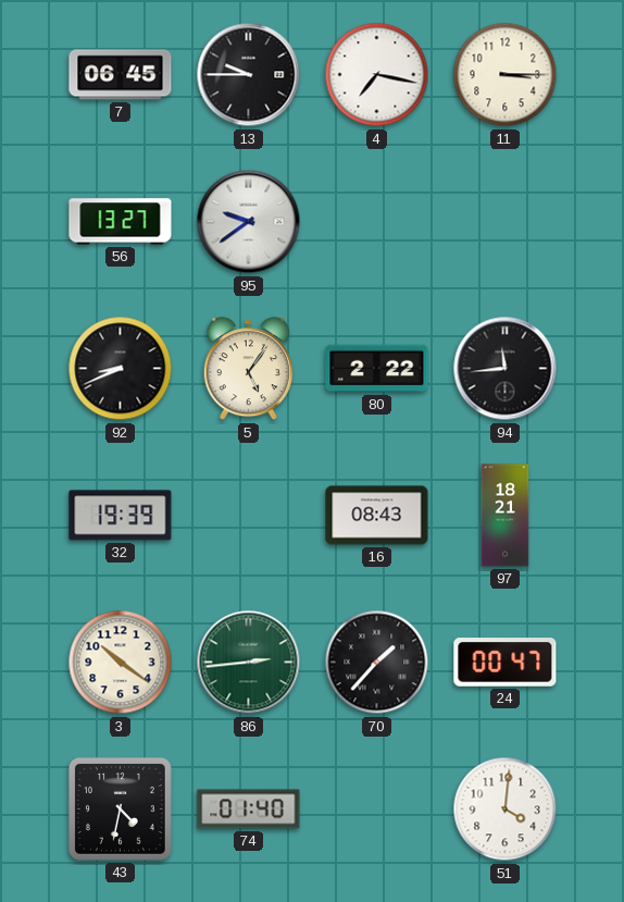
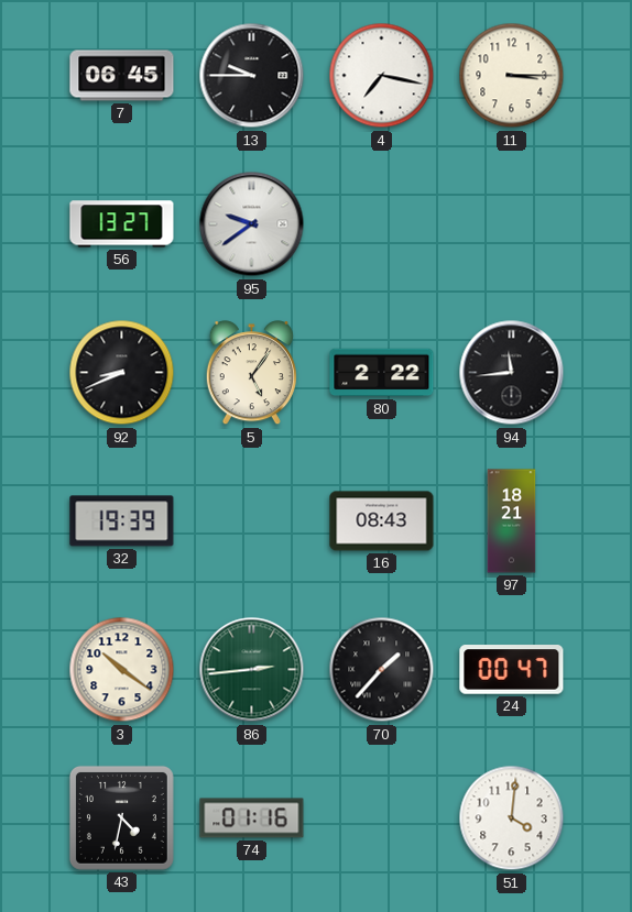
74: 01:40 -> 01:16
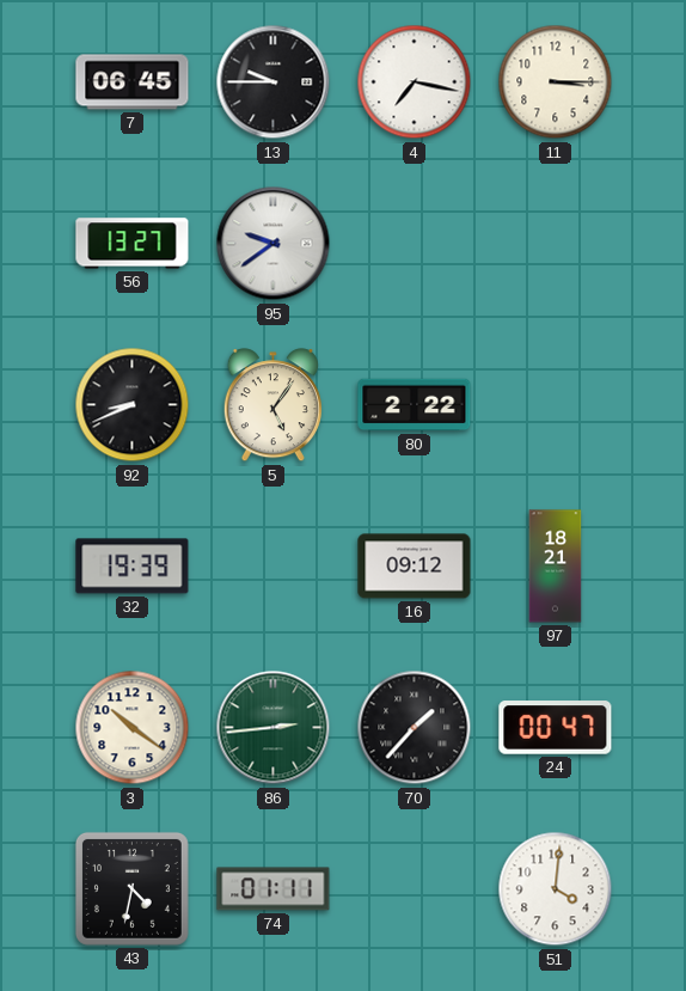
94: 11:44 -> none
16: 08:43 -> 09:12
74: 01:16 -> 01:11
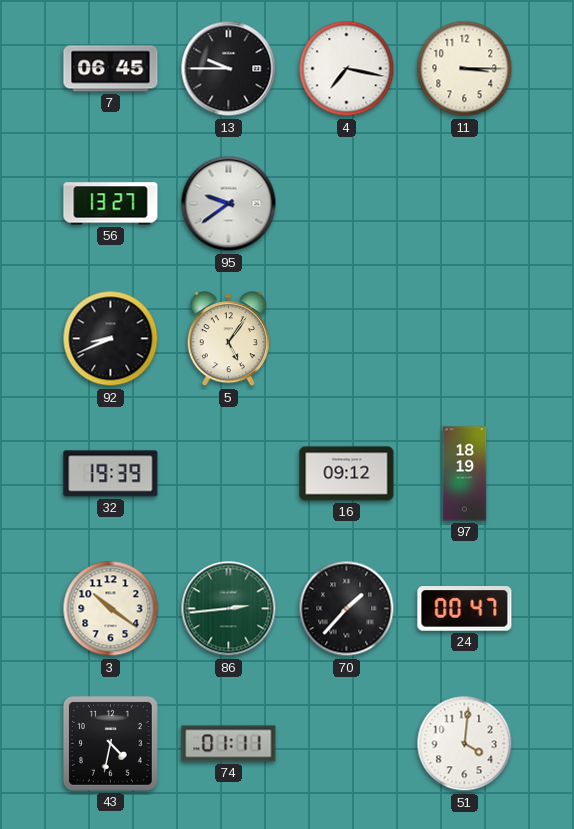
80: 2:22 -> none
97: 18:21 -> 18:19
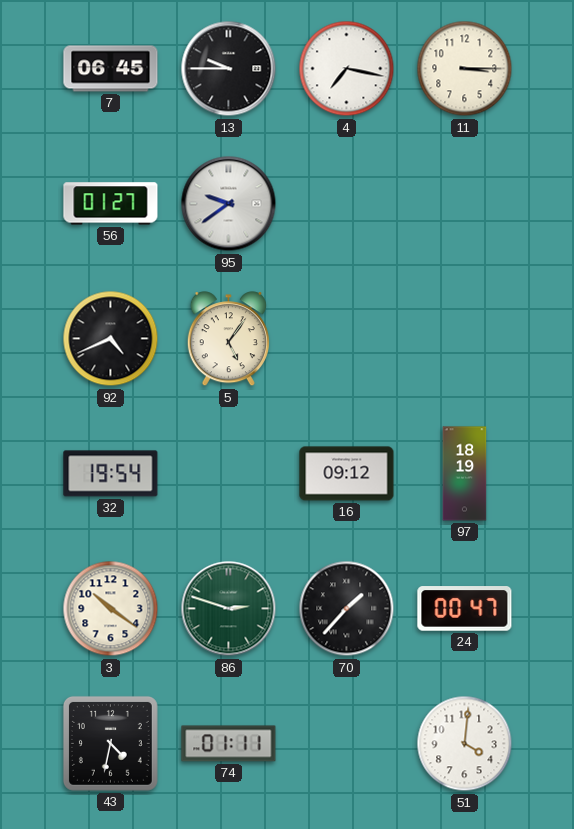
56: 13:27 -> 01:27
92: 8:41 -> 4:41
32: 19:39 -> 19:54
86: 2:44 -> 2:48
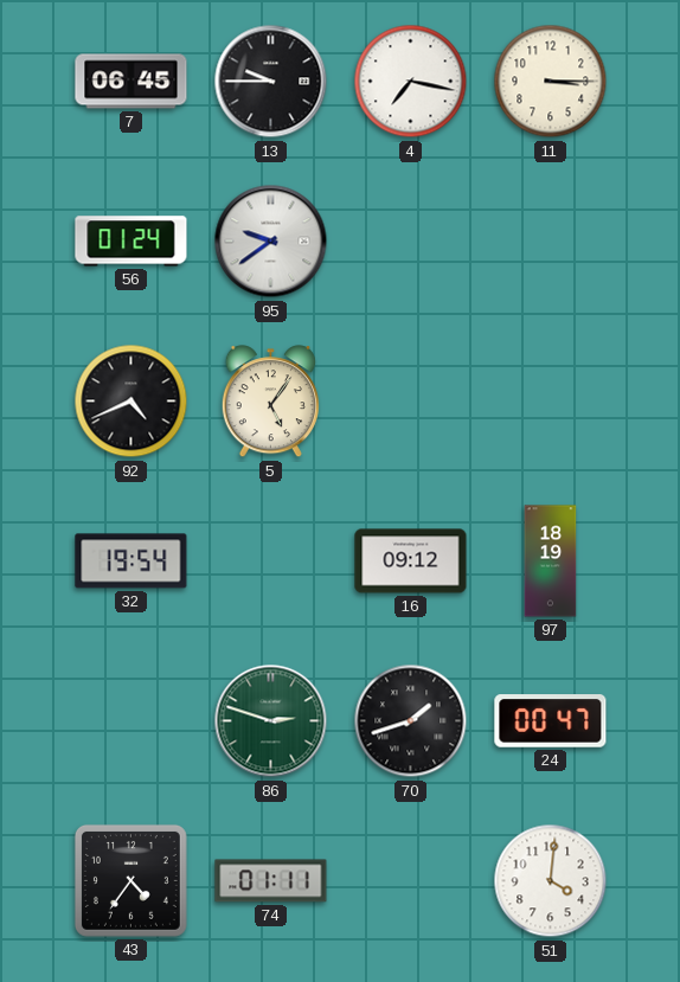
56: 01:27 -> 01:24
3: 10:21 -> none
70: 1:37 -> 1:42
43: 4:32 -> 4:36
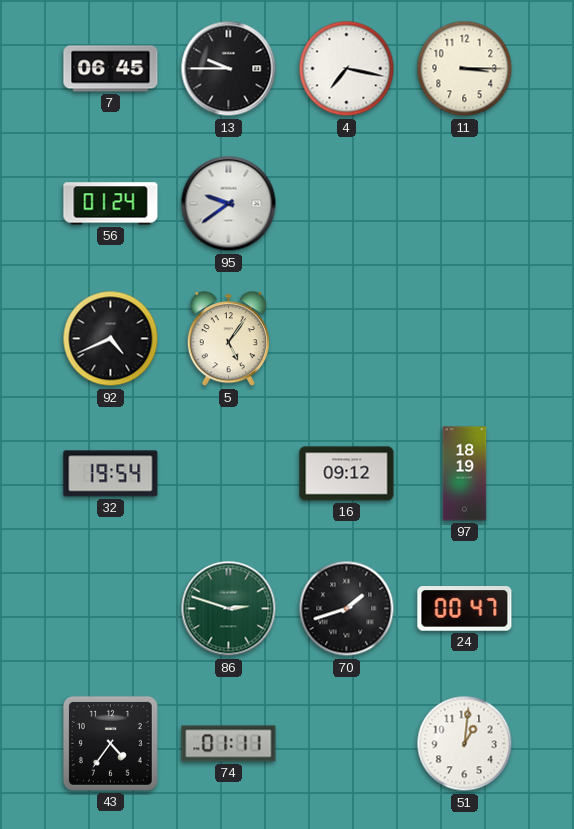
51: 4:01 -> 1:01
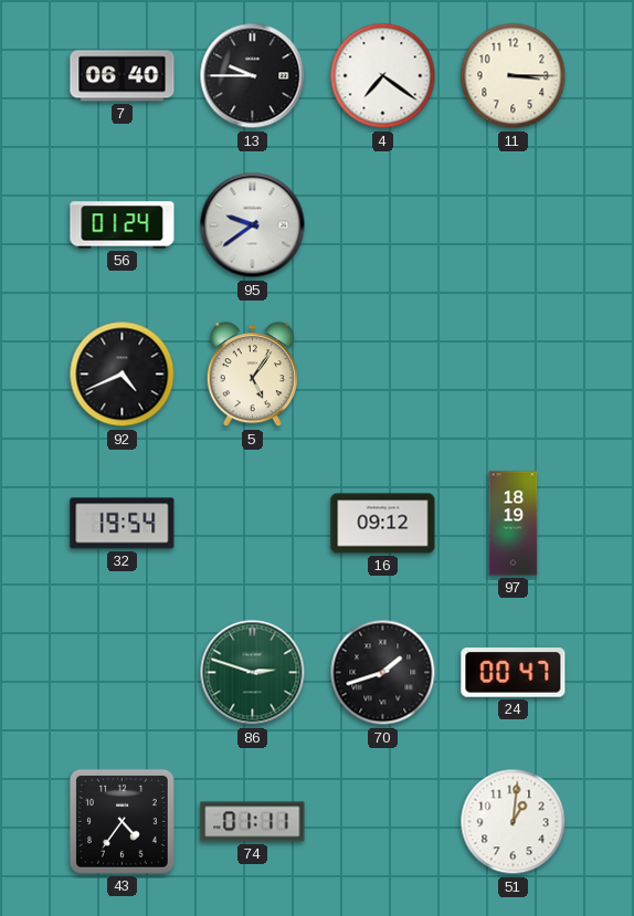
7: 06:45 -> 06:40
4: 7:17 -> 7:21
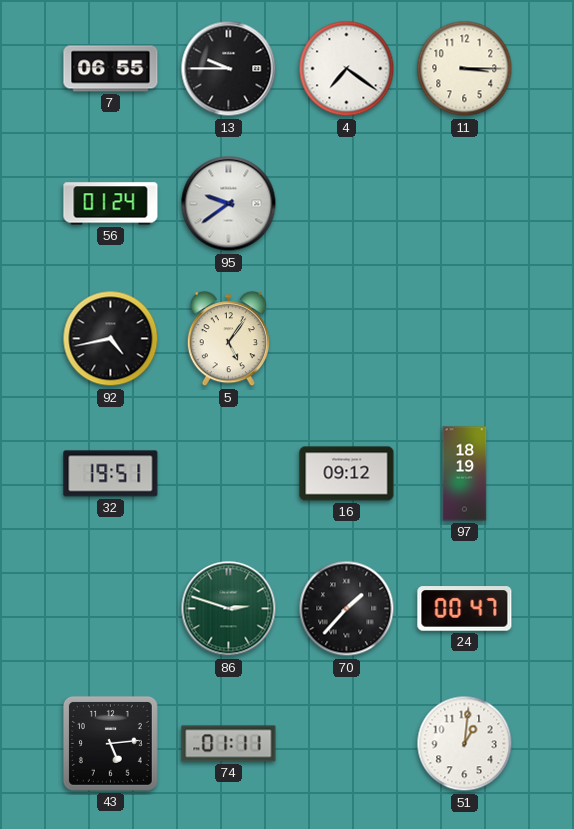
7: 06:40 -> 06:55
92: 4:41 -> 4:43
32: 19:54 -> 19:51
70: 1:42 -> 1:37
43: 4:36 -> 5:14
